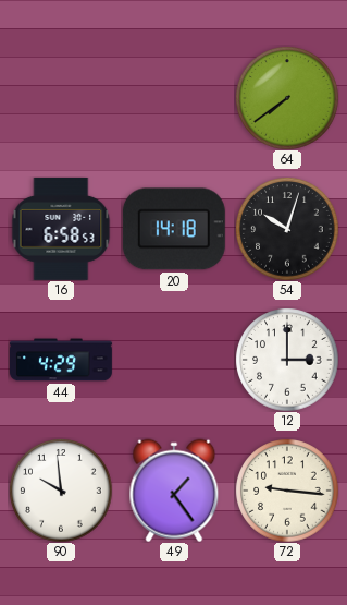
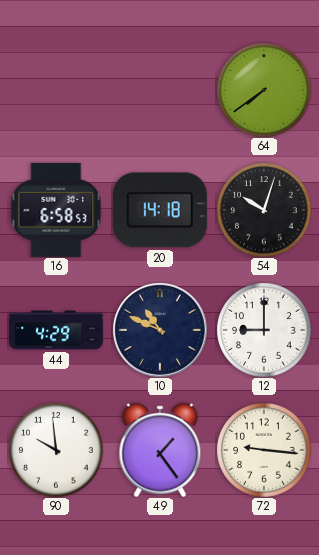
10: none -> 10:49
12: 3:00 -> 9:00
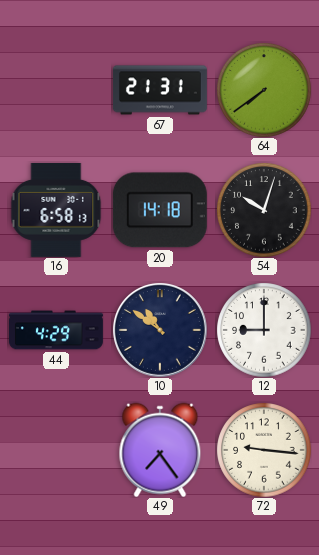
67: none -> 21:31
16: 6:58:53 -> 6:58:13
10: 10:49 -> 10:51
90: 9:59 -> none
49: 1:24 -> 7:24
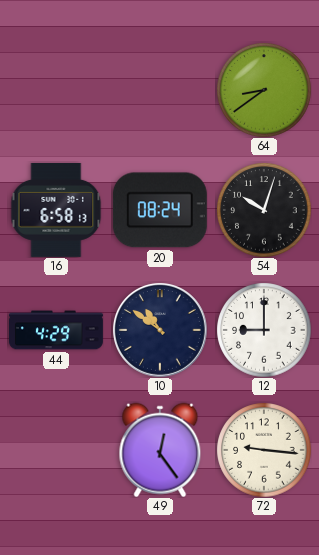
67: 21:31 -> none
64: 7:39 -> 8:39
20: 14:18 -> 08:24
49: 7:24 -> 12:24
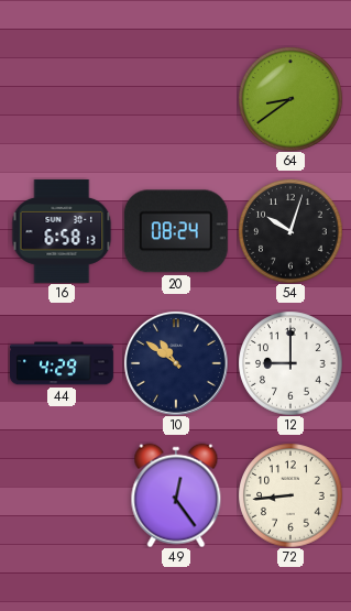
72: 9:16 -> 8:44
